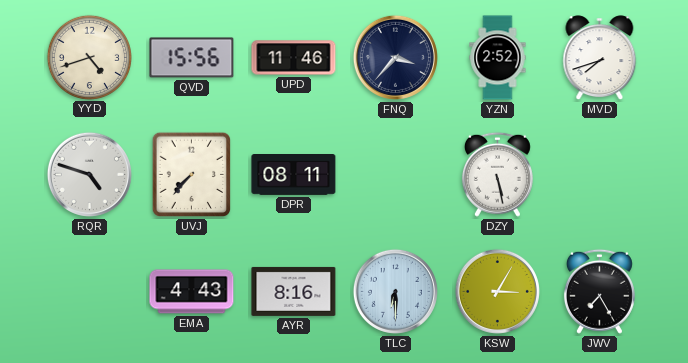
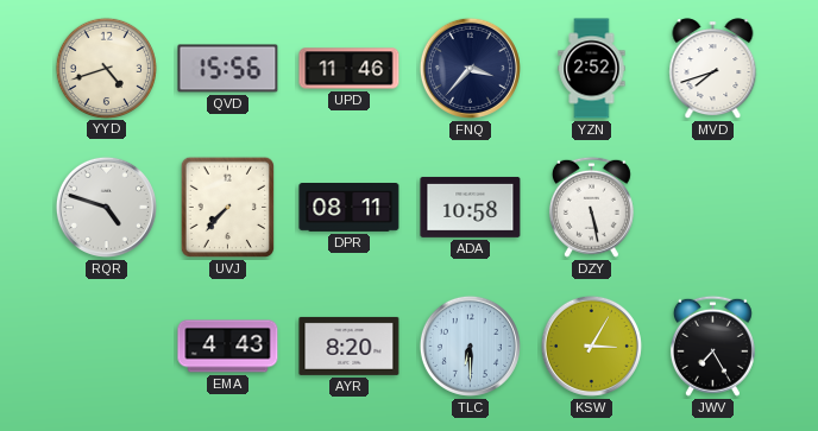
ADA: none -> 10:58
AYR: 8:16 -> 8:20
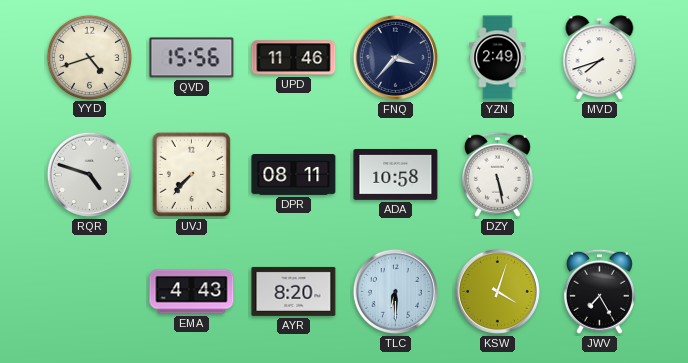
YZN: 2:52 -> 2:49
KSW: 3:05 -> 4:03
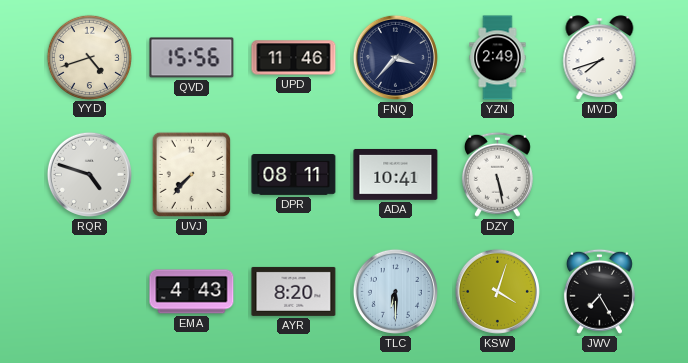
ADA: 10:58 -> 10:41
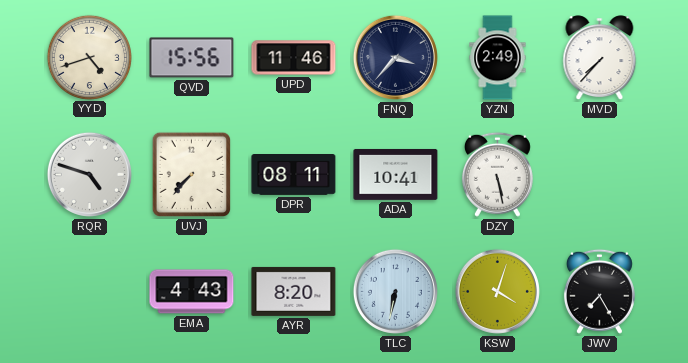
MVD: 7:42 -> 7:37
TLC: 6:30 -> 6:32
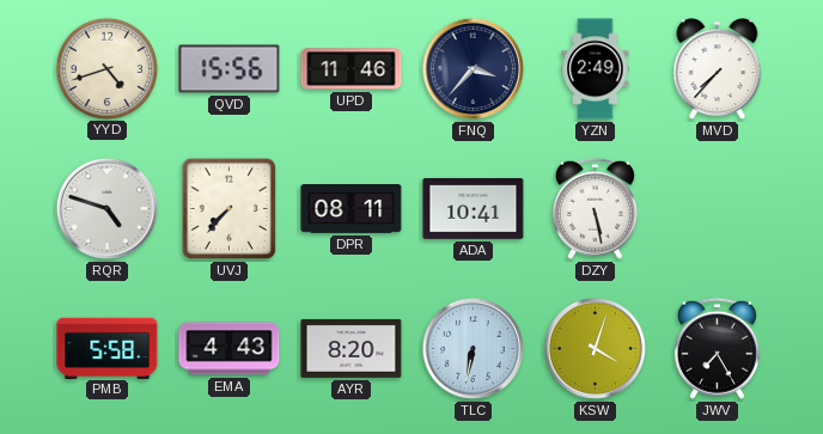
PMB: none -> 5:58
